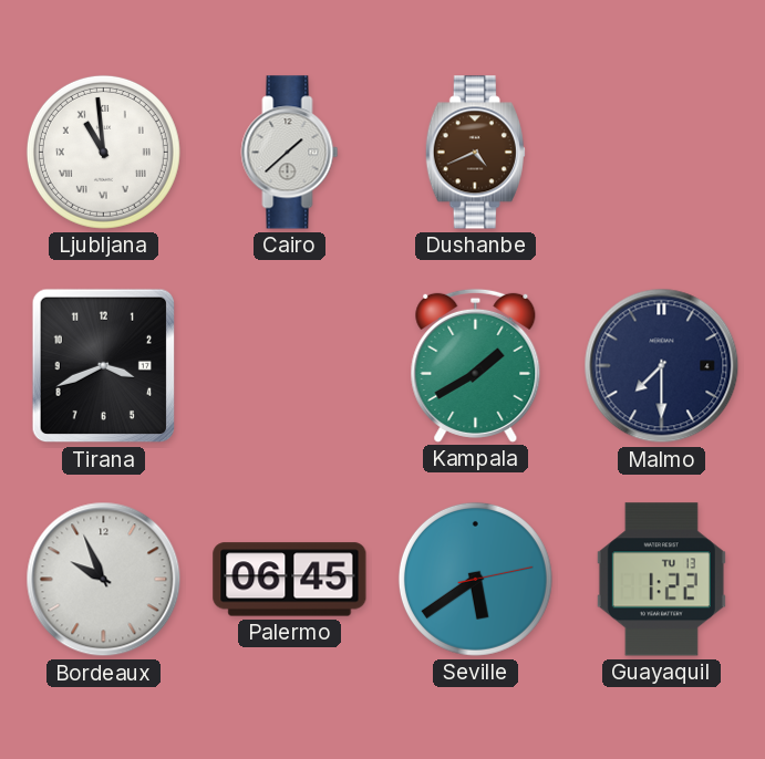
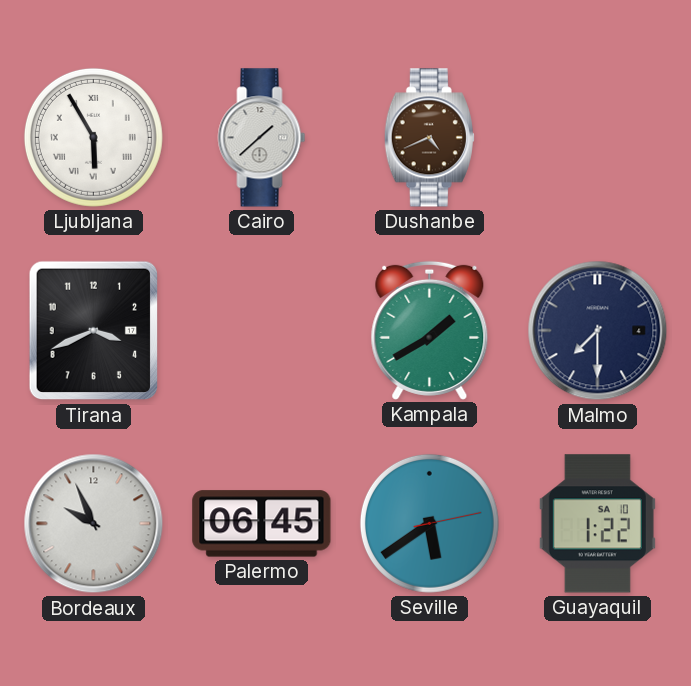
Ljubljana: 10:59 -> 5:55
Guayaquil date: TU 13 -> SA 10
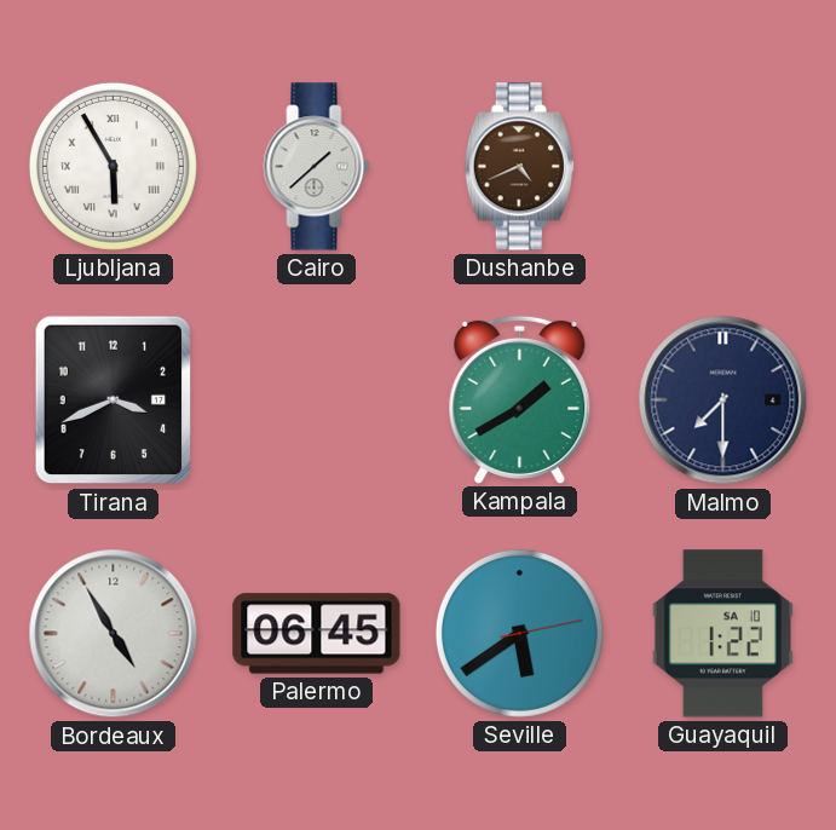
Bordeaux: 9:56 -> 4:55
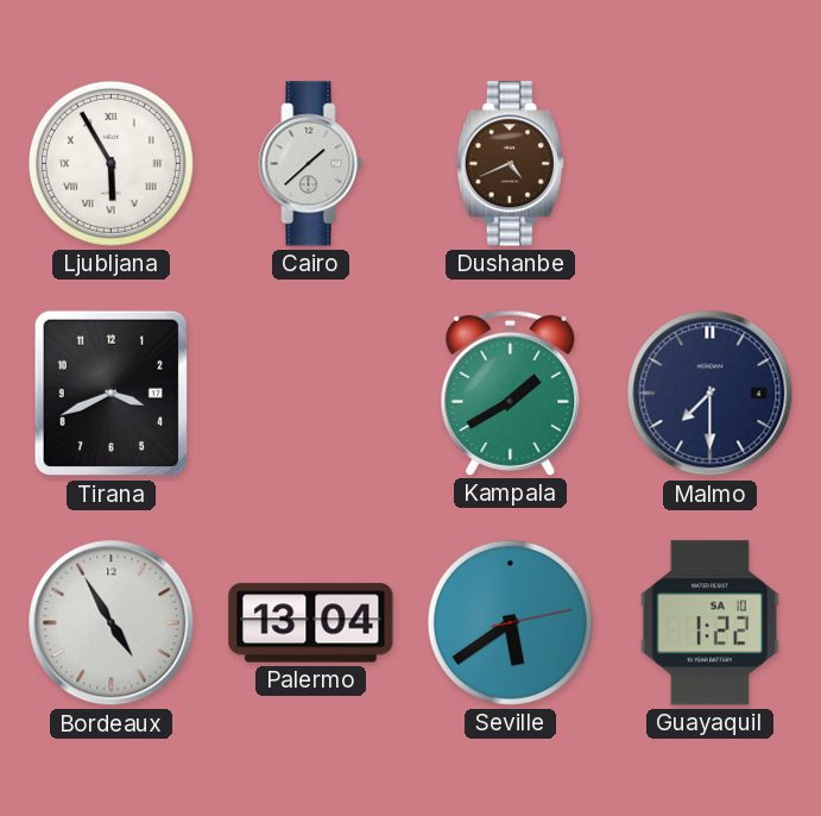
Palermo: 06:45 -> 13:04
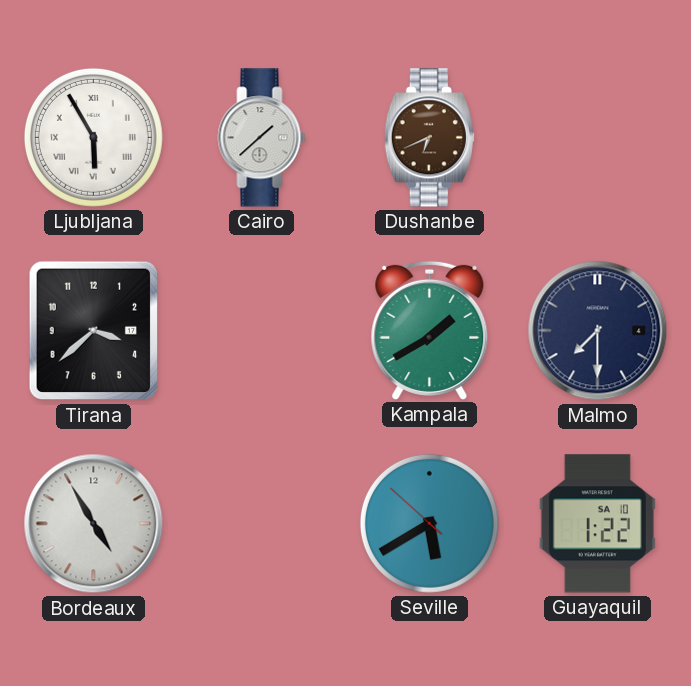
Dushanbe: 4:41 -> 6:41
Tirana: 3:41 -> 3:38
Palermo: 13:04 -> none
Seville: 5:39:13 -> 5:39:52
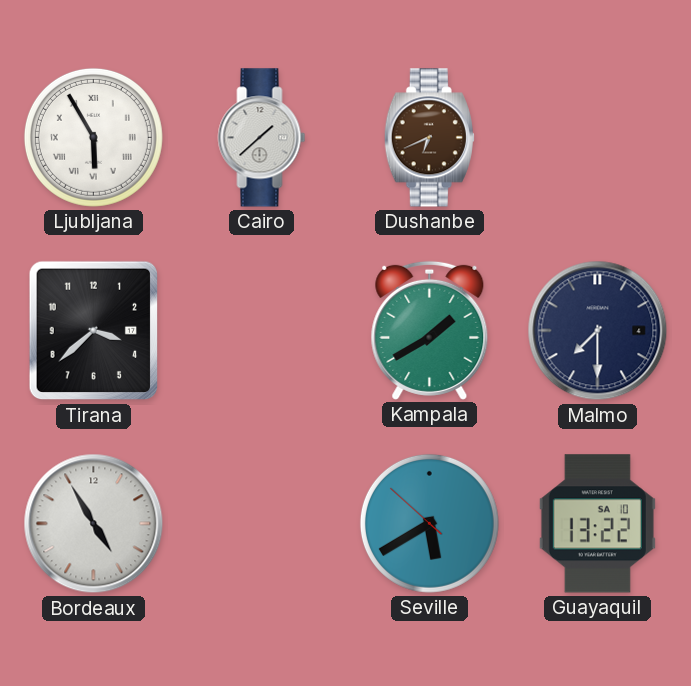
Guayaquil: 1:22 -> 13:22
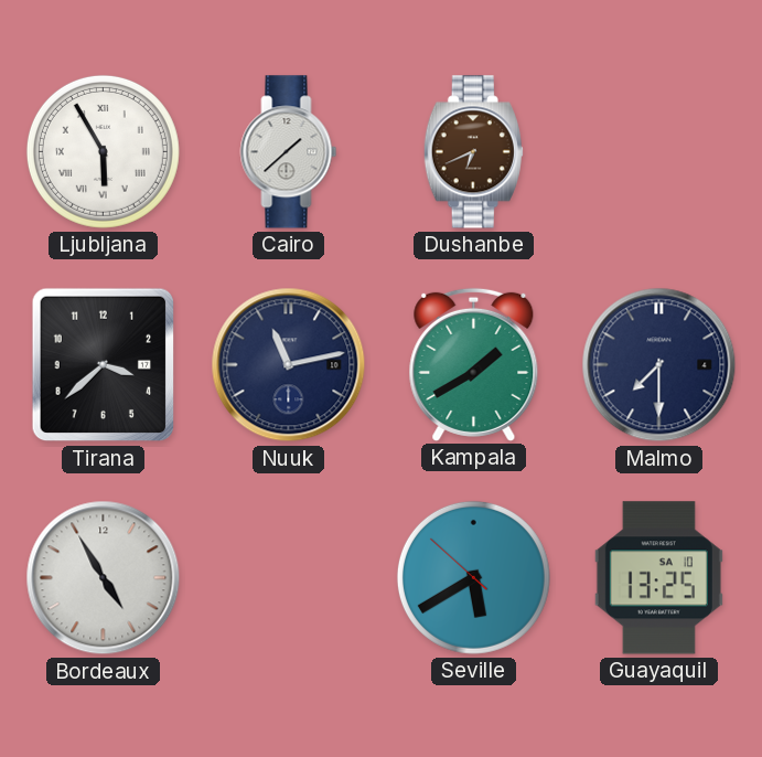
Nuuk: none -> 11:13
Guayaquil: 13:22 -> 13:25
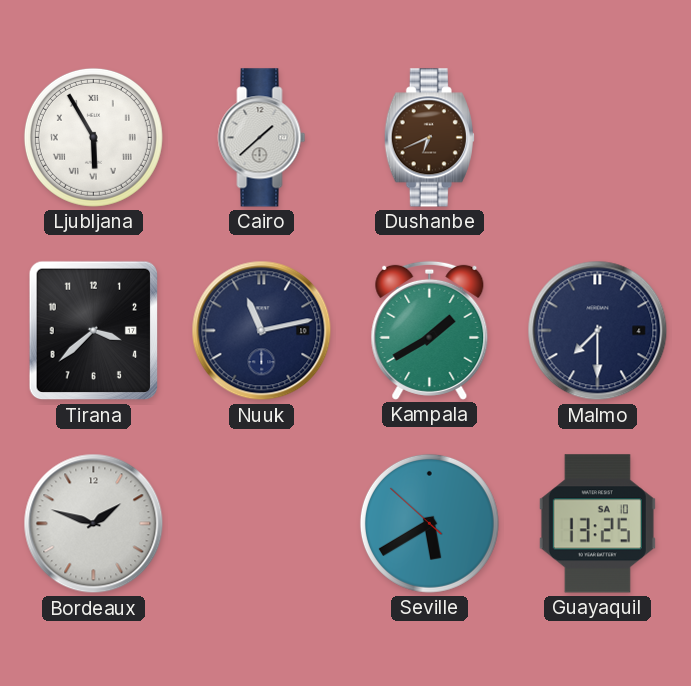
Bordeaux: 4:55 -> 1:48
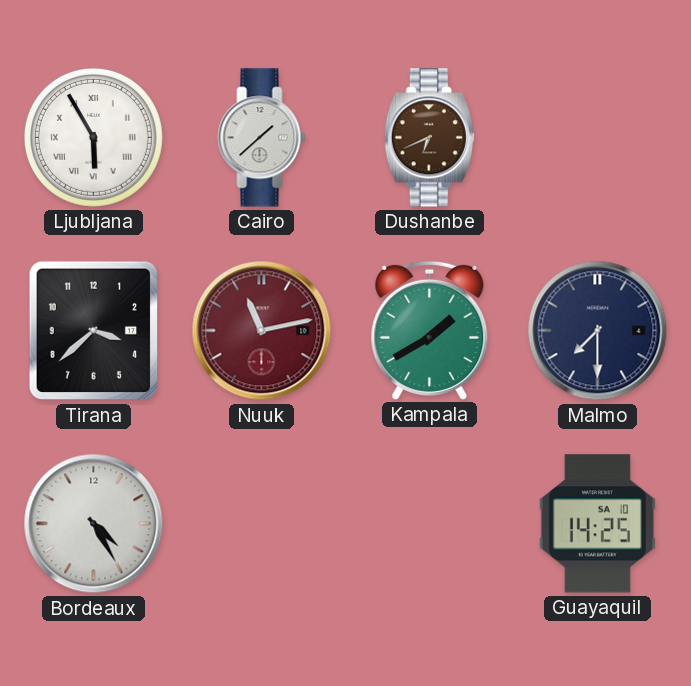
Nuuk dial: navy -> burgundy
Bordeaux: 1:48 -> 4:25
Seville: 5:39 -> none
Guayaquil: 13:25 -> 14:25
